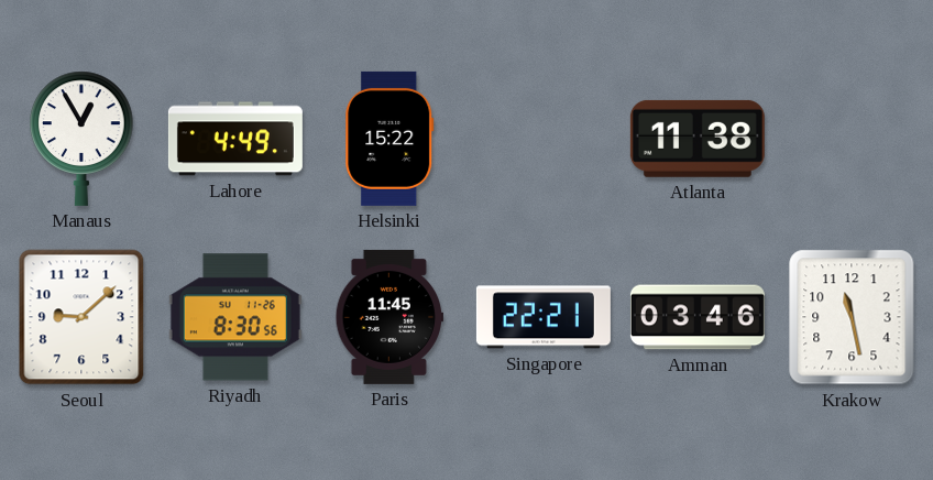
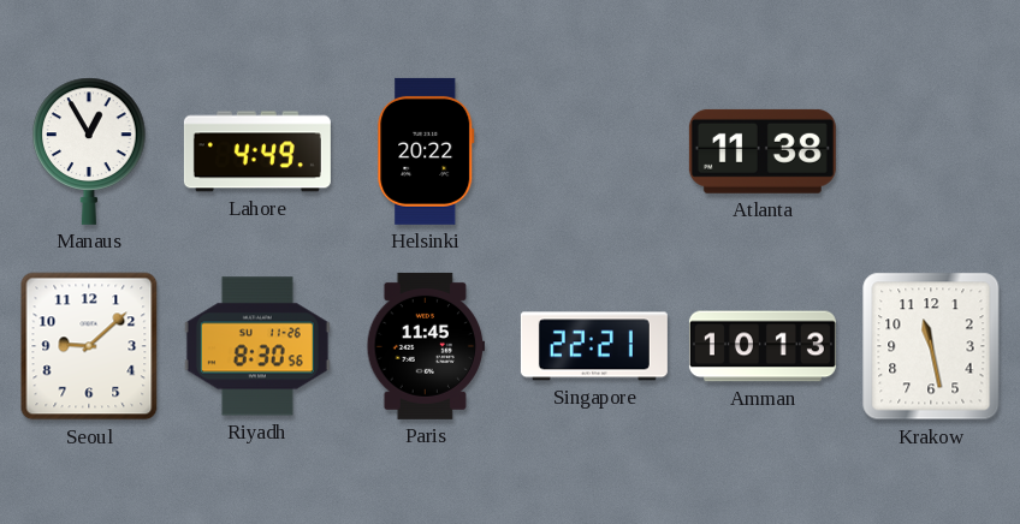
Helsinki: 15:22 -> 20:22
Amman: 03:46 -> 10:13
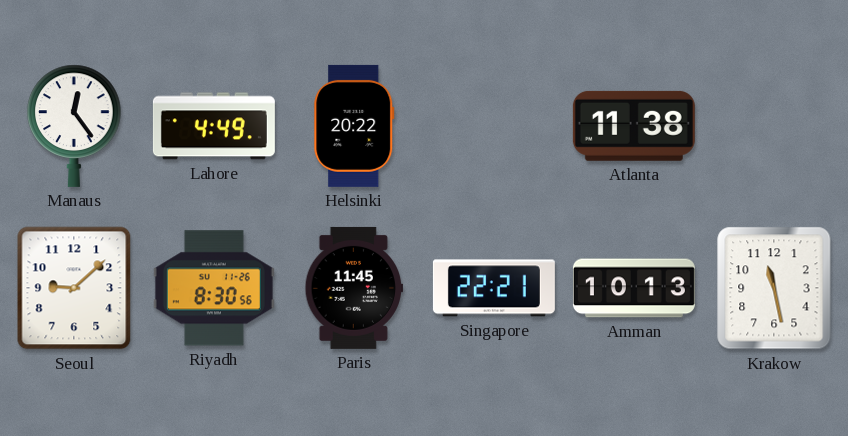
Manaus: 12:55 -> 12:24
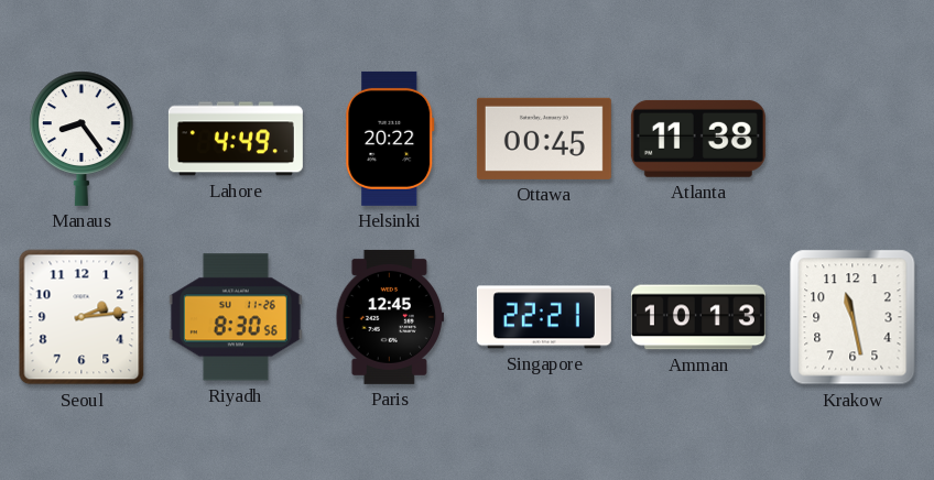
Manaus: 12:24 -> 8:24
Ottawa: none -> 00:45
Seoul: 9:08 -> 2:14
Paris: 11:45 -> 12:45
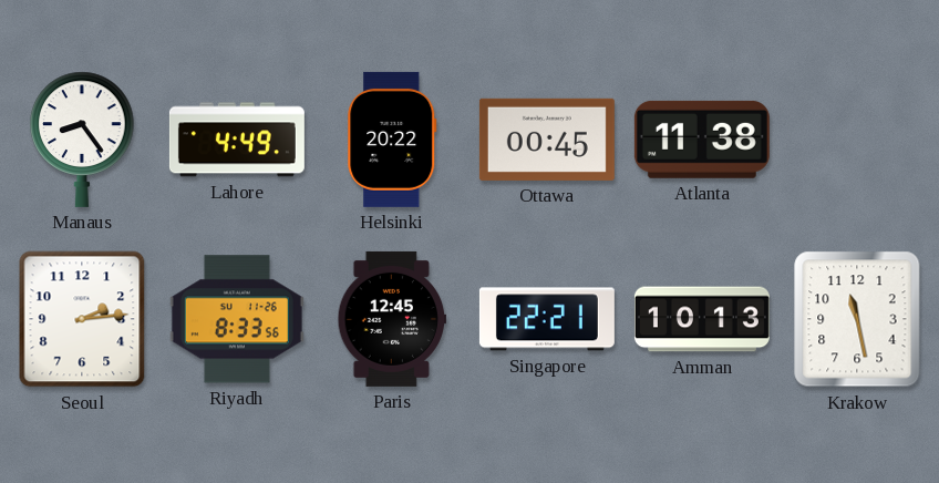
Riyadh: 8:30 -> 8:33
